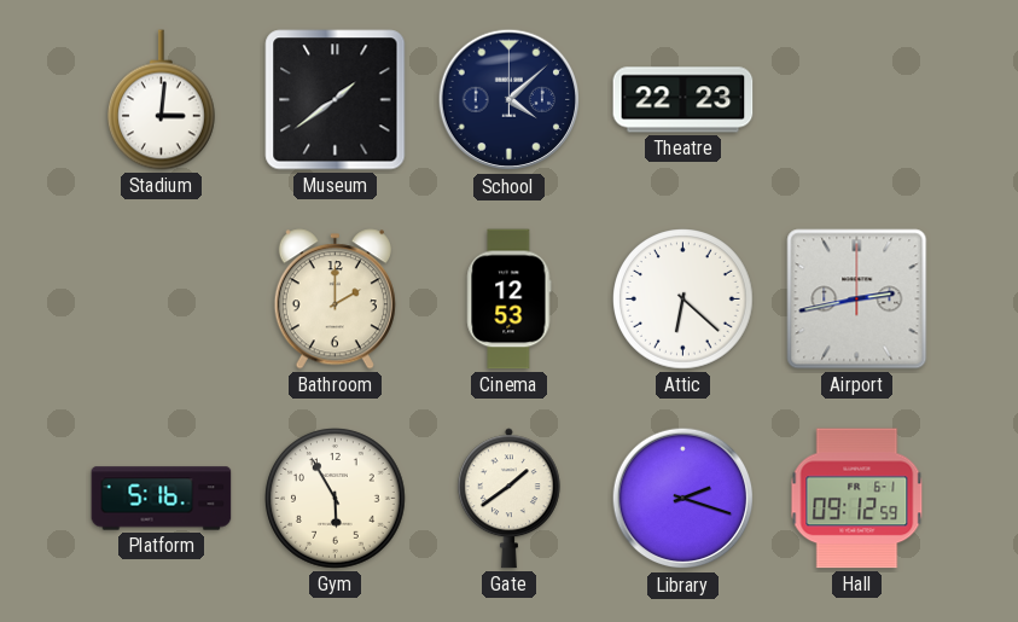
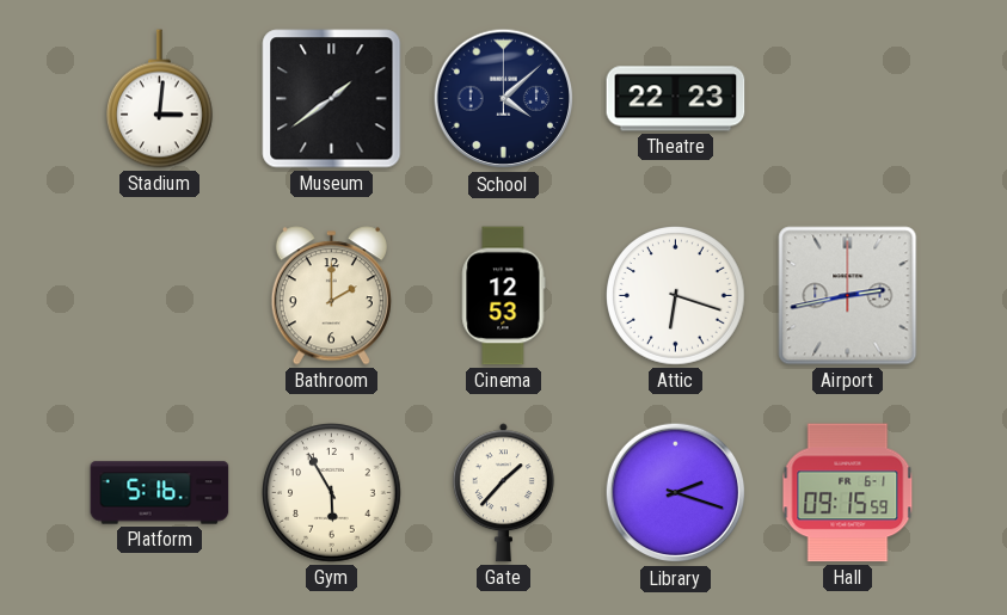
Attic: 6:22 -> 6:18
Gate: 1:39 -> 1:37
Hall: 09:12 -> 09:15
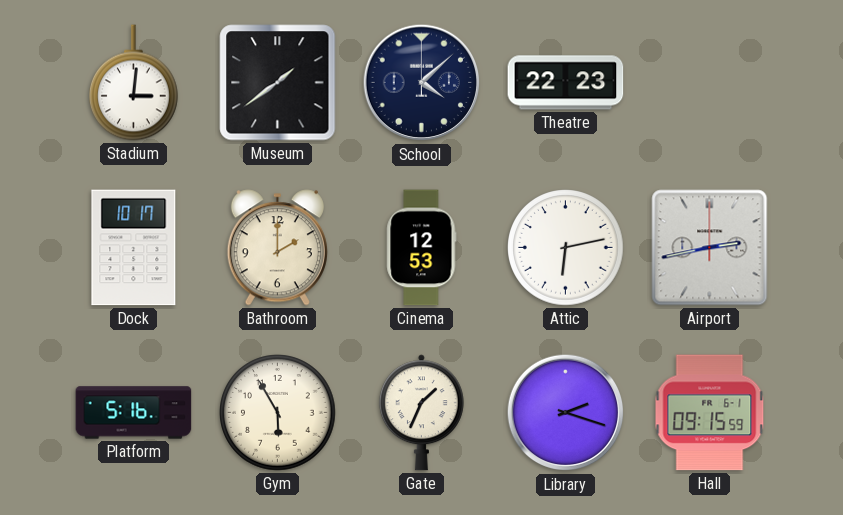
Dock: none -> 10:17
Attic: 6:18 -> 6:13
Gate: 1:37 -> 1:34
